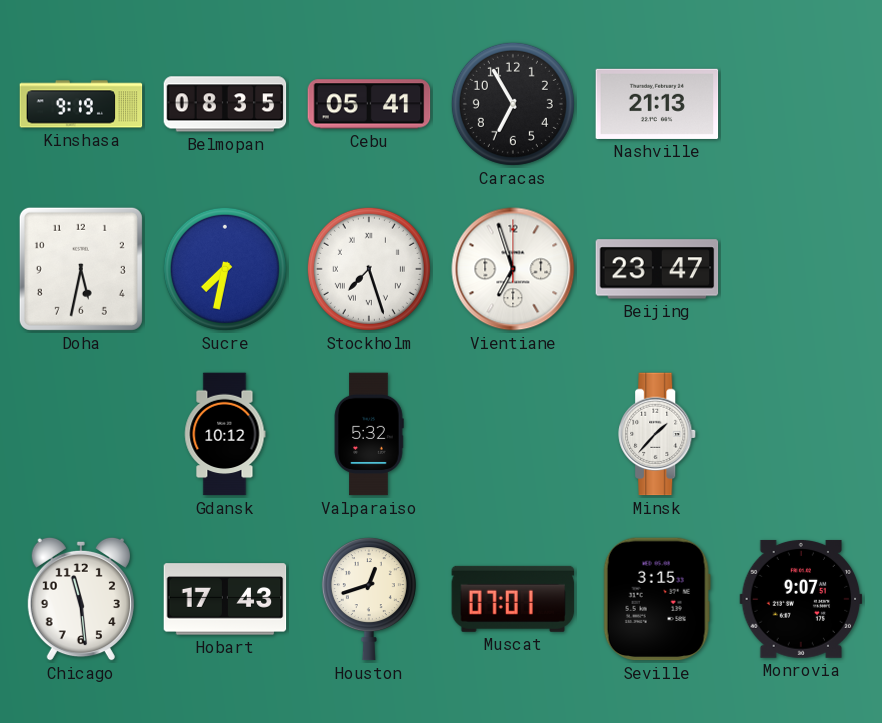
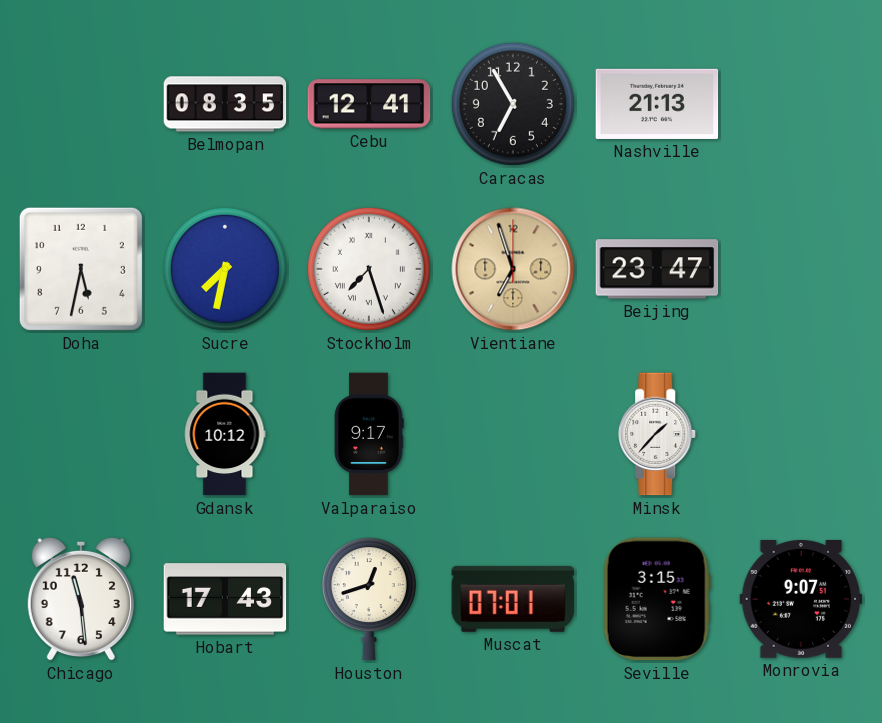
Kinshasa: 9:19 -> none
Cebu: 05:41 -> 12:41
Vientiane dial: white -> champagne
Valparaiso: 5:32 -> 9:17
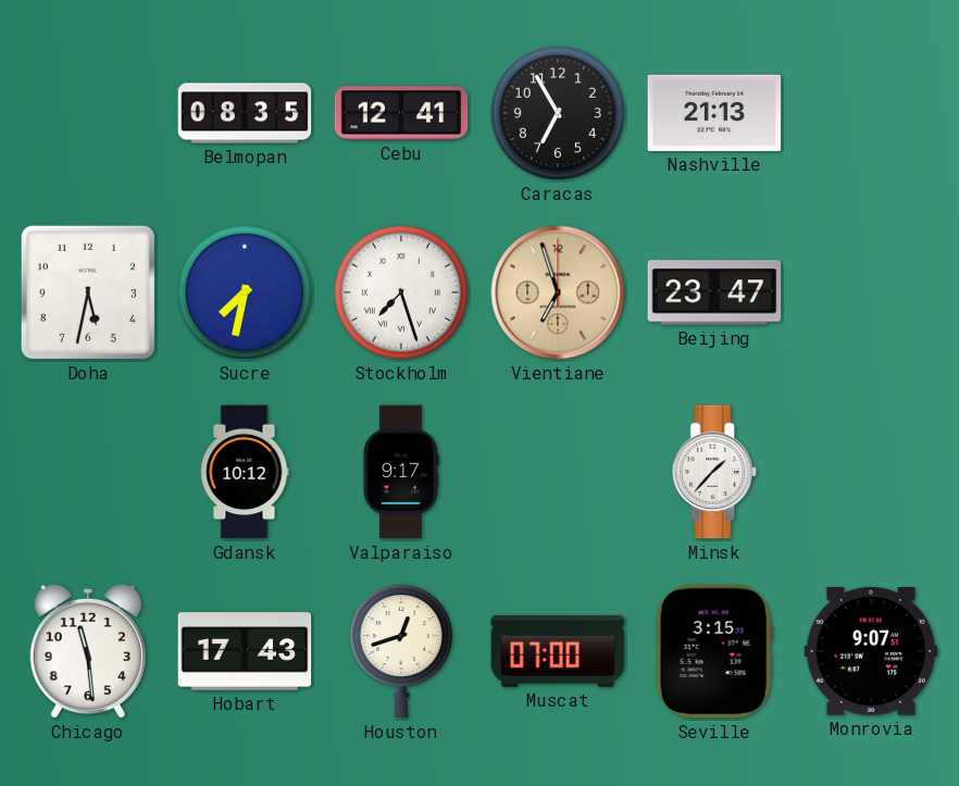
Muscat: 07:01 -> 07:00
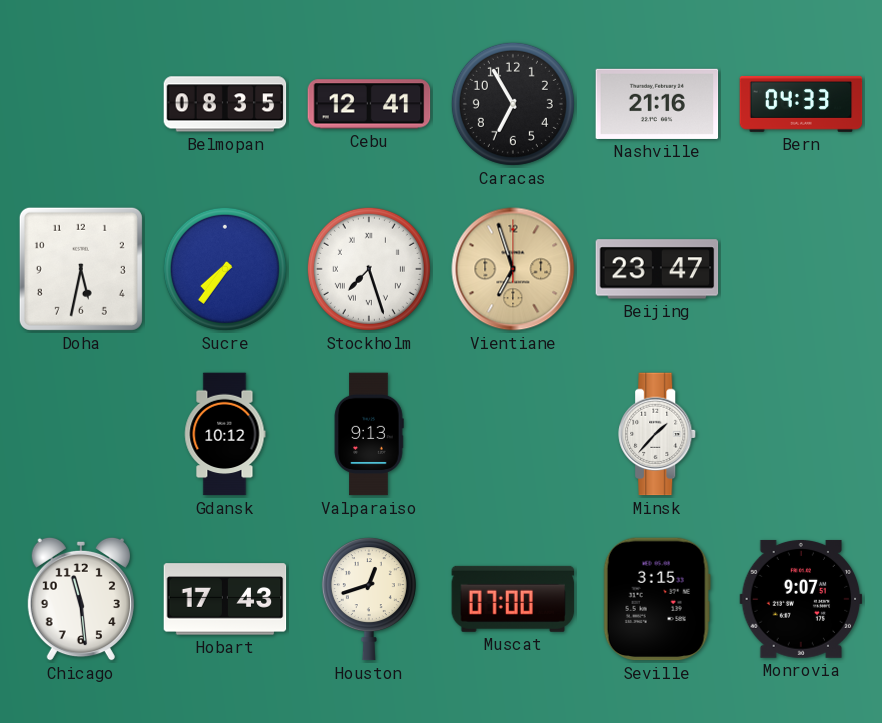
Nashville: 21:13 -> 21:16
Bern: none -> 04:33
Sucre: 7:32 -> 7:36
Valparaiso: 9:17 -> 9:13
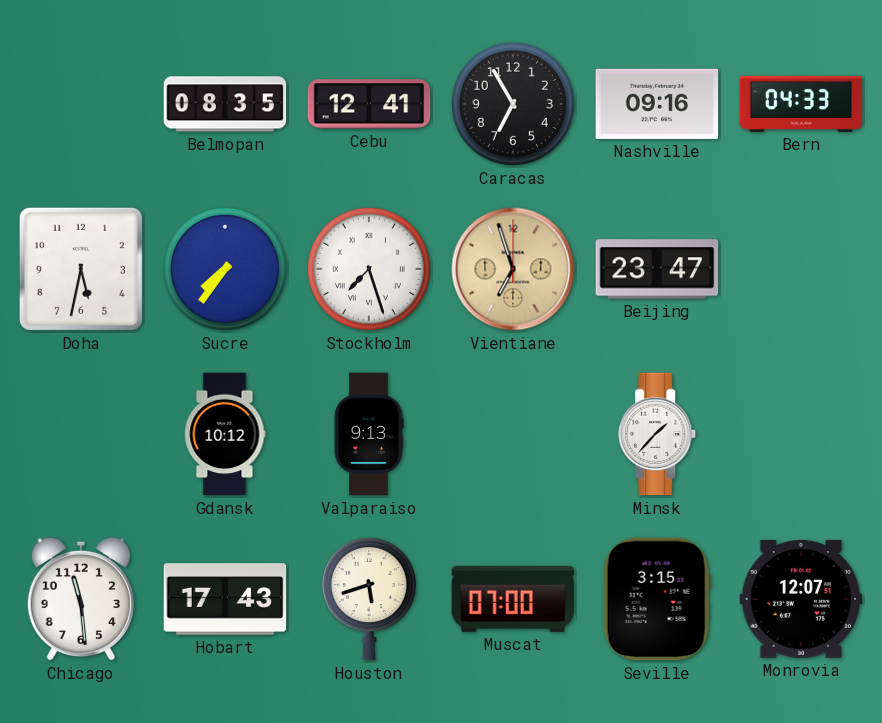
Nashville: 21:16 -> 09:16
Houston: 12:42 -> 5:42
Monrovia: 9:07 -> 12:07
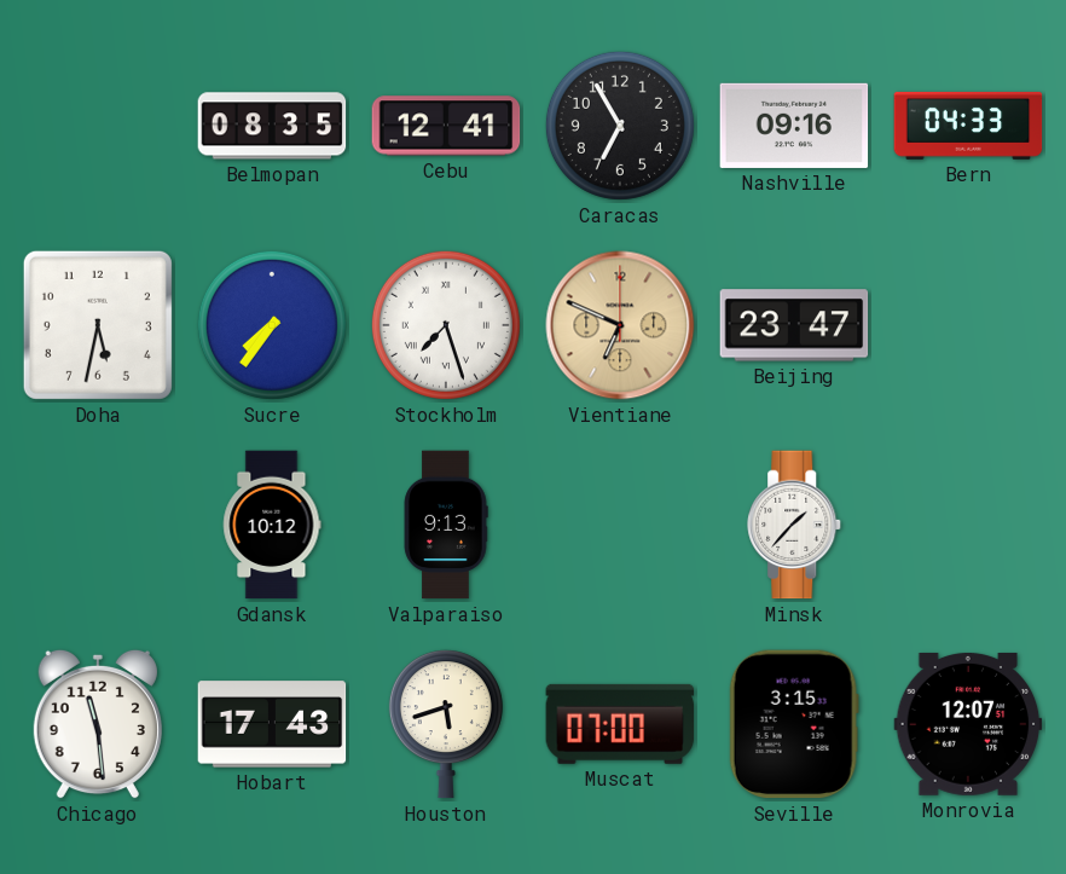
Vientiane: 6:57 -> 6:49
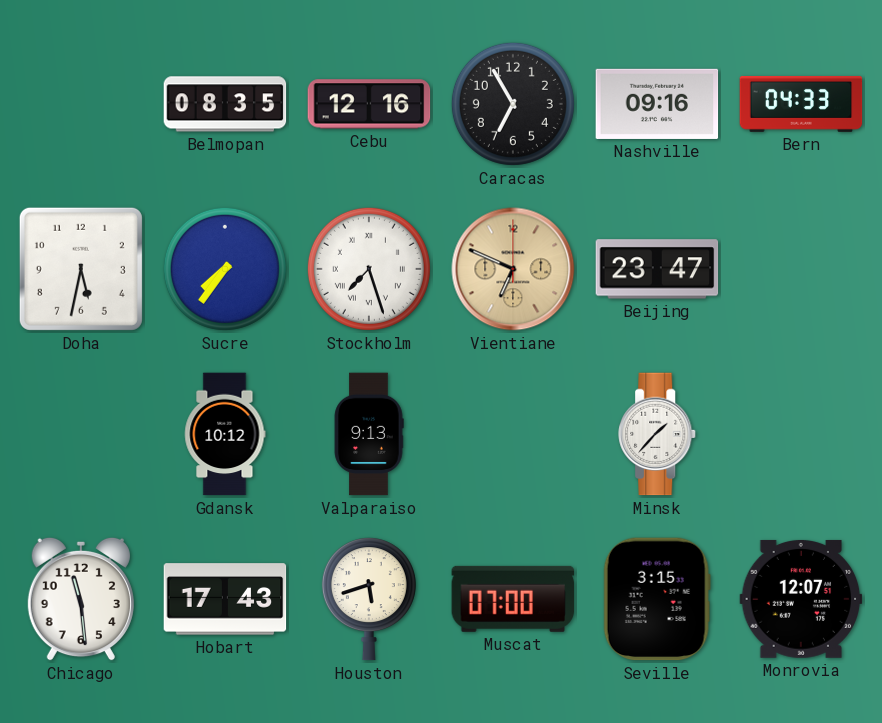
Cebu: 12:41 -> 12:16
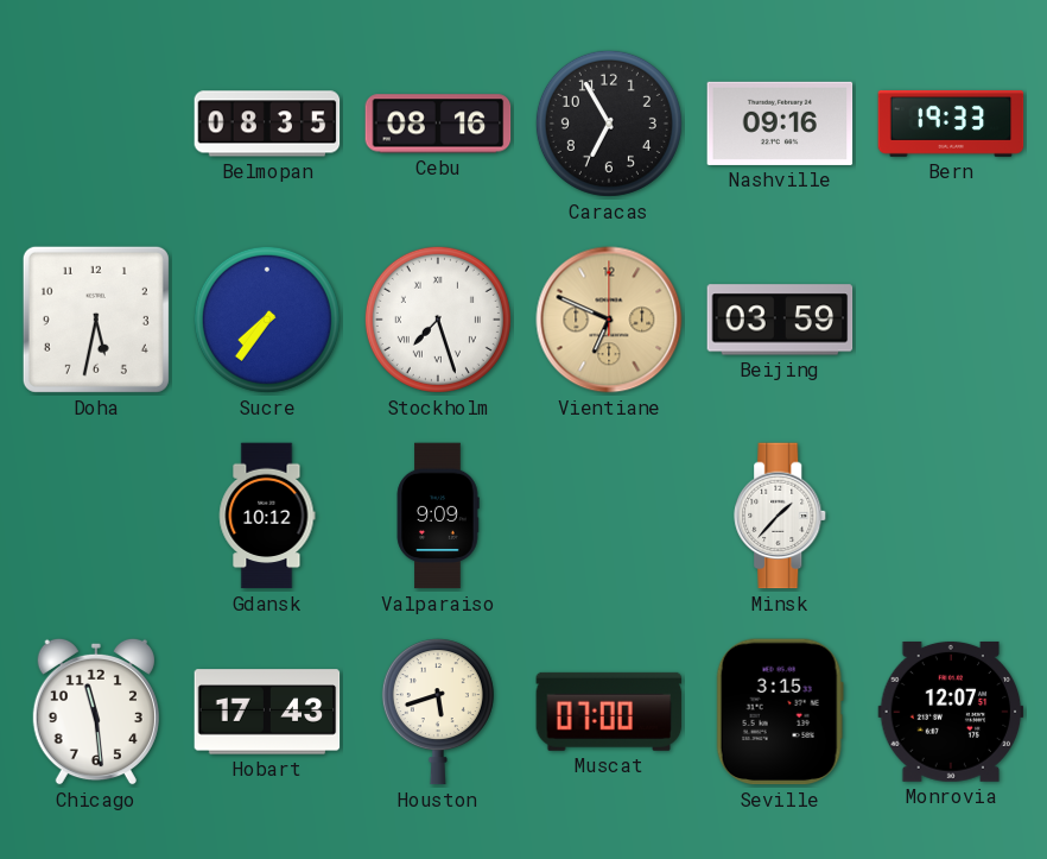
Cebu: 12:16 -> 08:16
Bern: 04:33 -> 19:33
Beijing: 23:47 -> 03:59
Valparaiso: 9:13 -> 9:09
